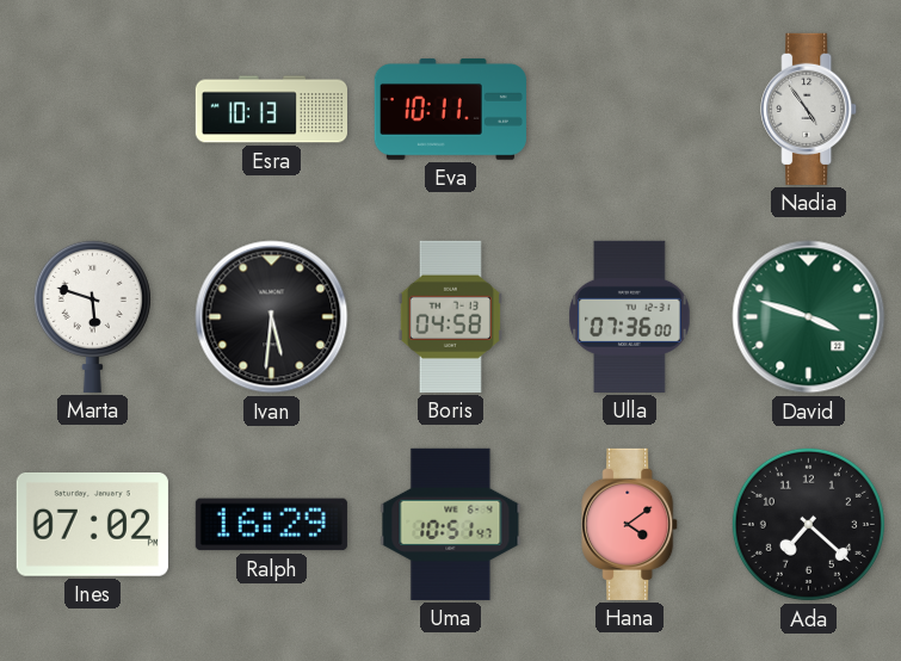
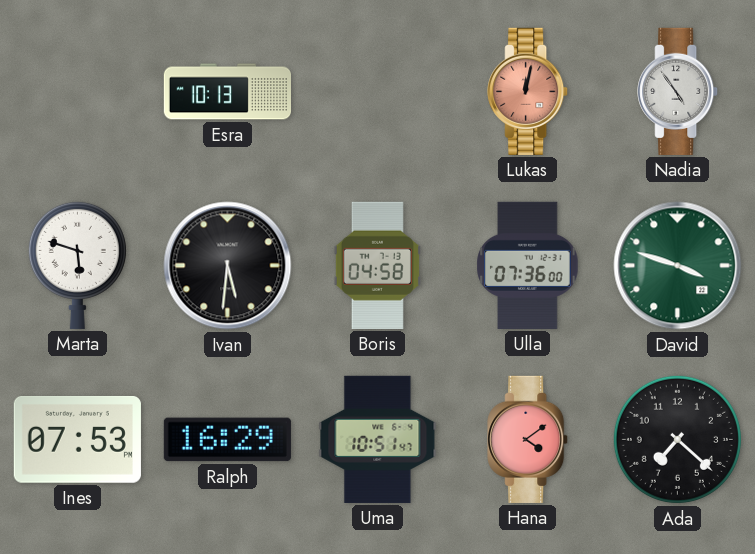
Eva: 10:11 -> none
Lukas: none -> 12:02
Ines: 07:02 -> 07:53
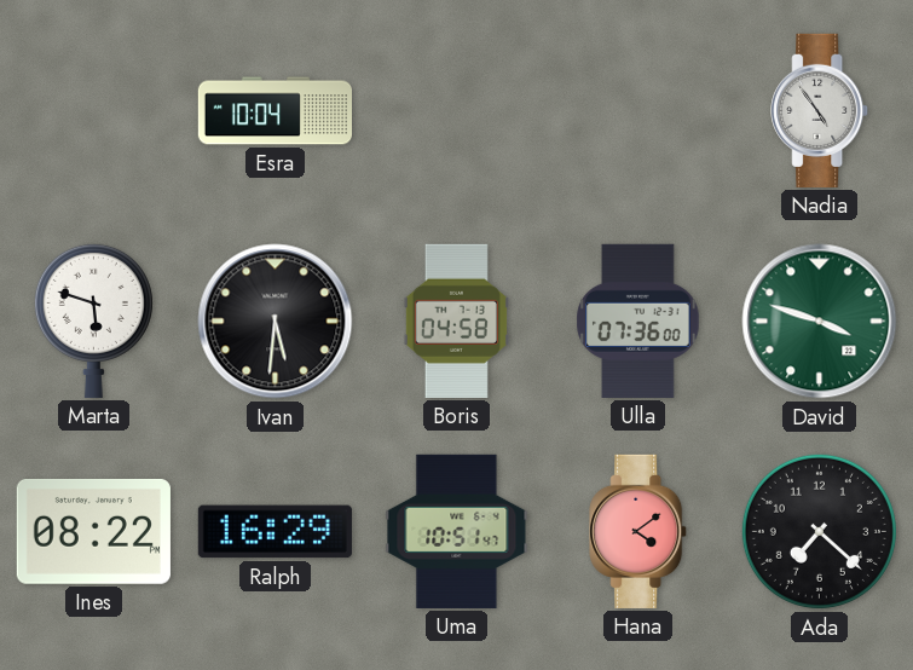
Esra: 10:13 -> 10:04
Lukas: 12:02 -> none
Ines: 07:53 -> 08:22
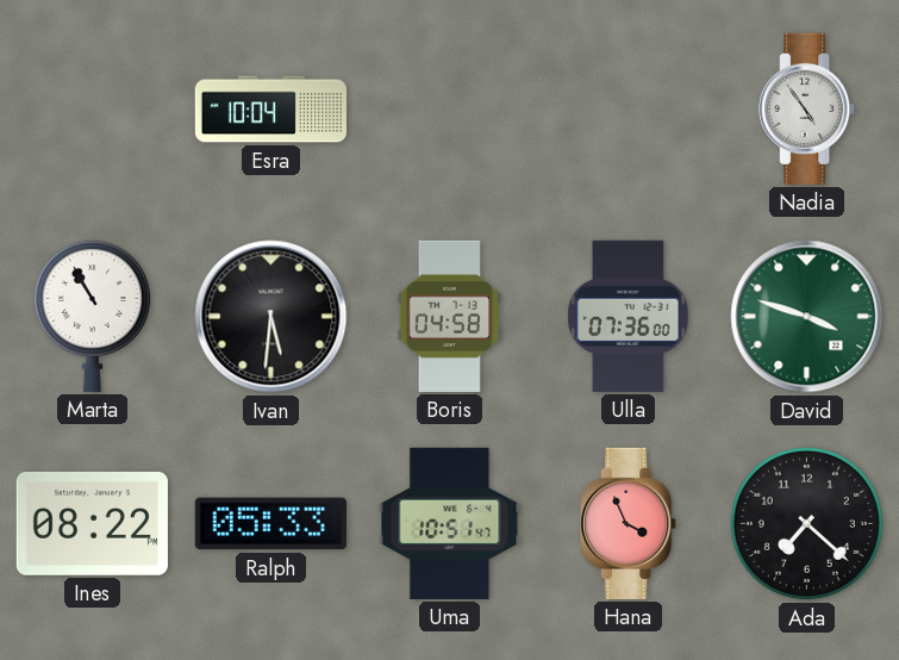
Marta: 5:48 -> 10:55
Ralph: 16:29 -> 05:33
Hana: 4:09 -> 3:56
